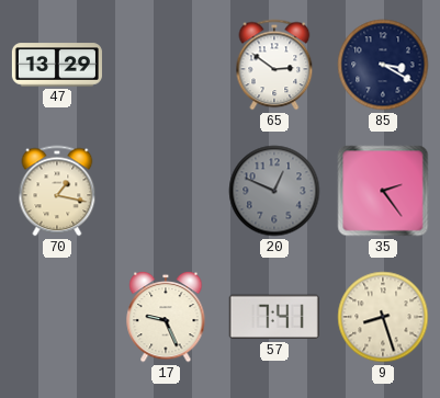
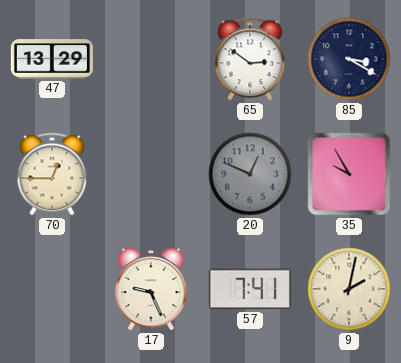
70: 1:17 -> 12:45
35: 2:24 -> 9:55
9: 8:27 -> 2:02
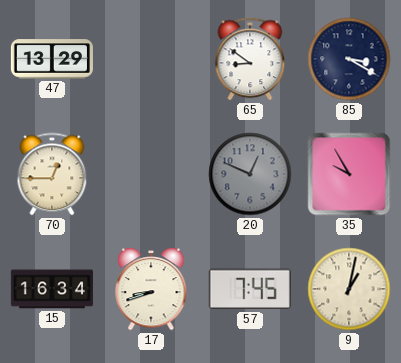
65: 2:51 -> 8:51
15: none -> 16:34
17: 9:26 -> 8:42
57: 7:41 -> 7:45
9: 2:02 -> 1:02
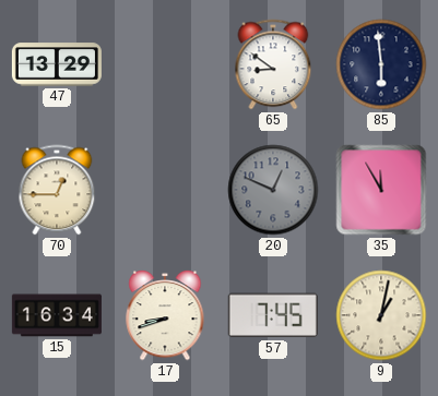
85: 3:20 -> 5:59
35: 9:55 -> 11:55
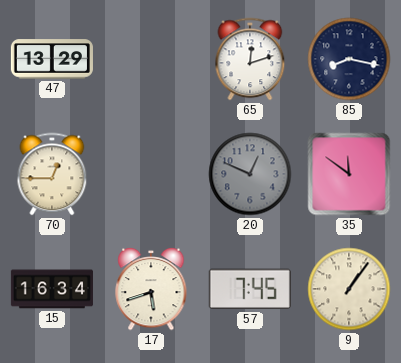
65: 8:51 -> 12:12
85: 5:59 -> 8:17
35: 11:55 -> 11:51
17: 8:42 -> 5:42
9: 1:02 -> 1:06
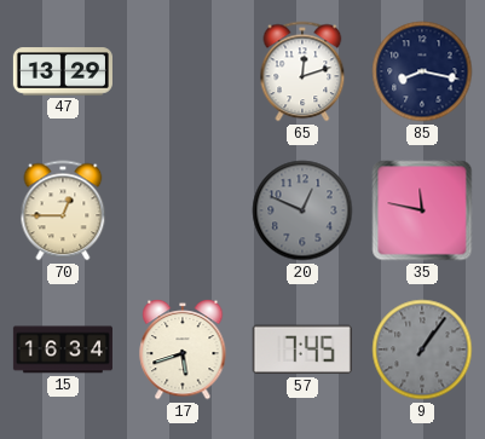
35: 11:51 -> 11:47
9 dial: cream -> grey
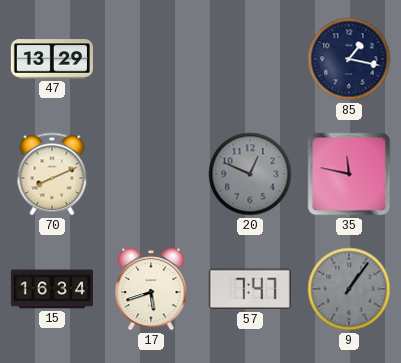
65: 12:12 -> none
85: 8:17 -> 1:17
70: 12:45 -> 8:11
57: 7:45 -> 7:47
